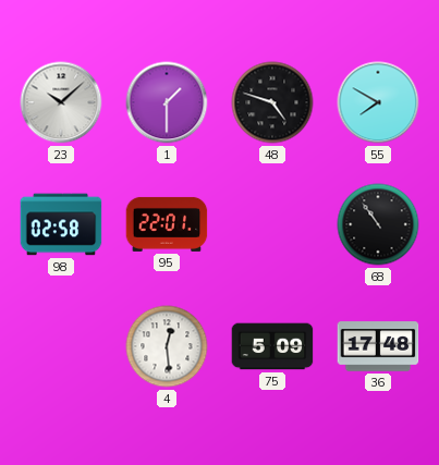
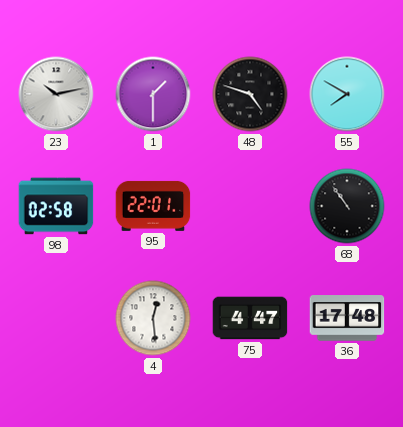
23: 10:08 -> 10:13
75: 5:09 -> 4:47
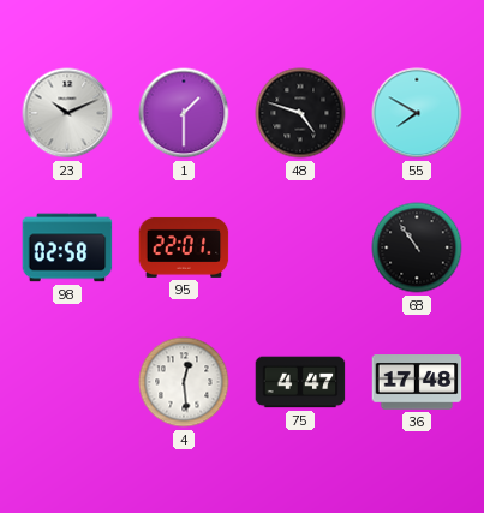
23: 10:13 -> 10:11
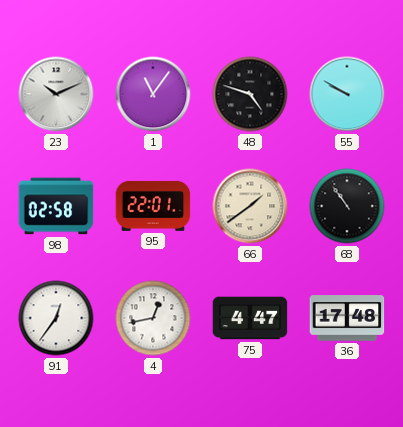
1: 1:30 -> 11:06
55: 7:50 -> 9:50
66: none -> 1:39
91: none -> 12:36
4: 12:29 -> 12:43
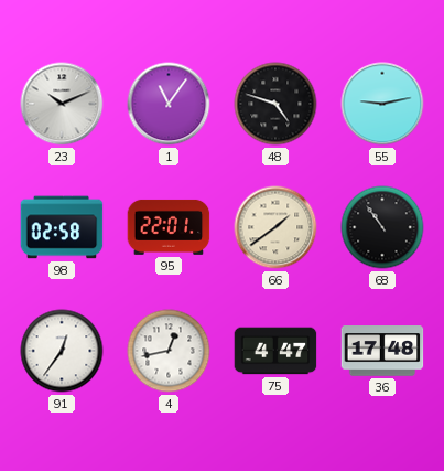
55: 9:50 -> 9:13
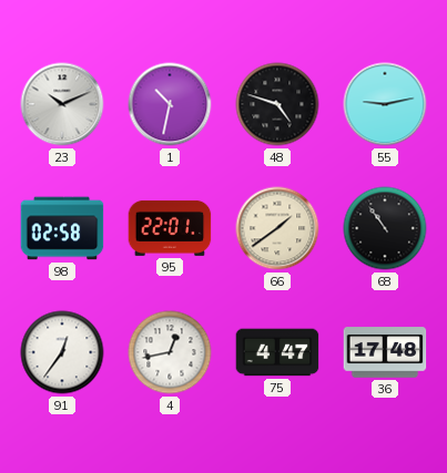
1: 11:06 -> 10:32
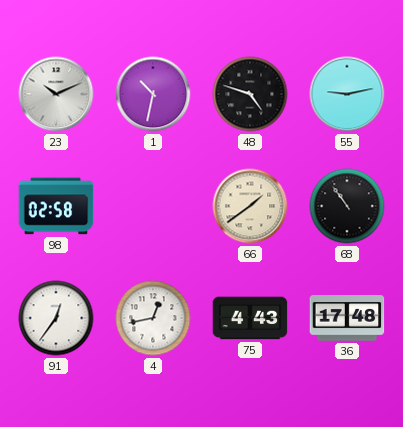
95: 22:01 -> none
75: 4:47 -> 4:43
